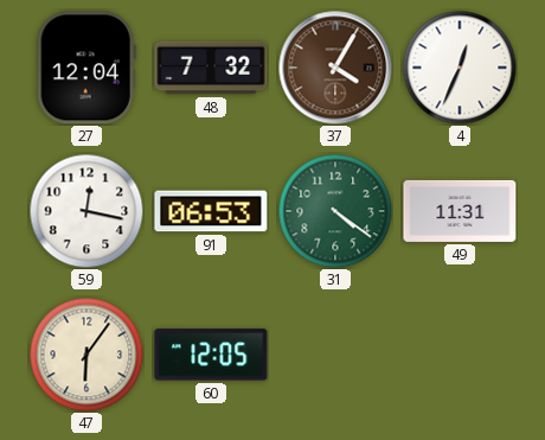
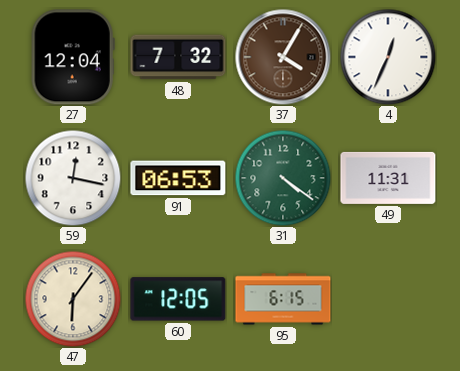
95: none -> 6:15
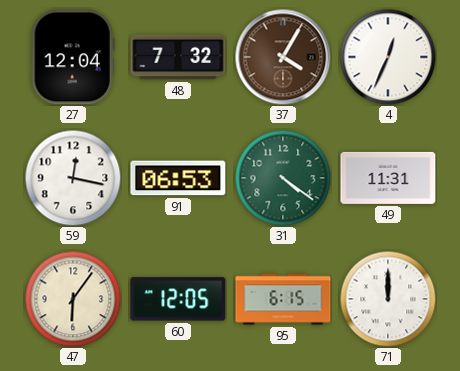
71: none -> 12:00
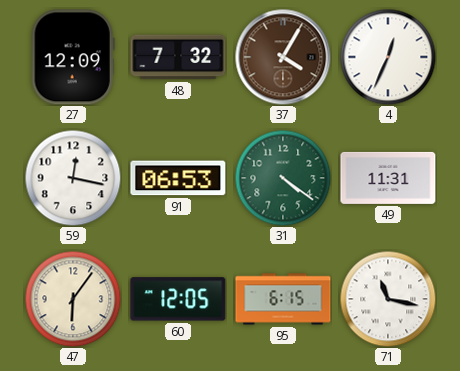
27: 12:04 -> 12:09
71: 12:00 -> 11:17
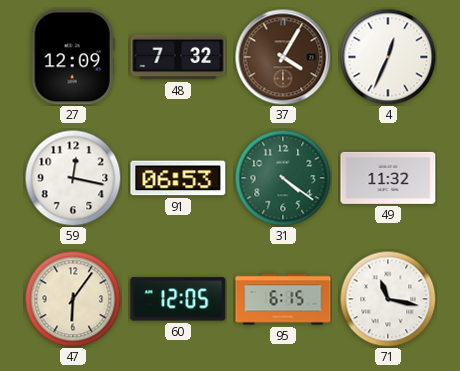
49: 11:31 -> 11:32
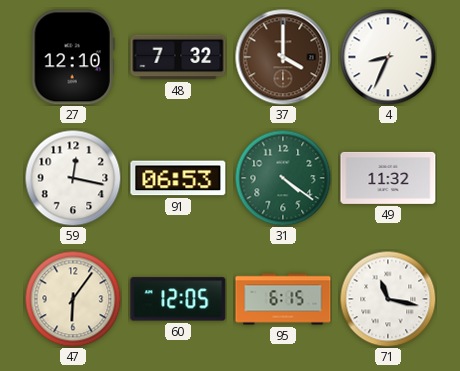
27: 12:09 -> 12:10
37: 4:05 -> 4:00
4: 12:34 -> 8:34
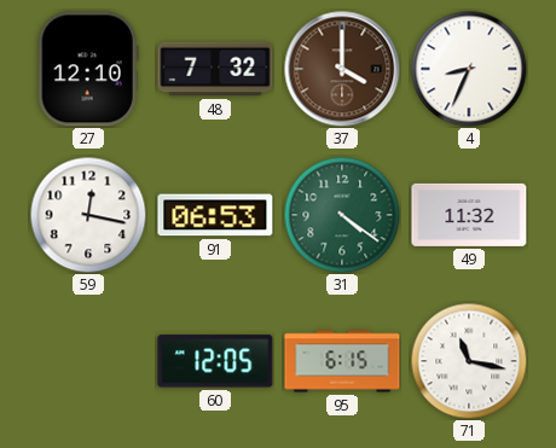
47: 6:06 -> none
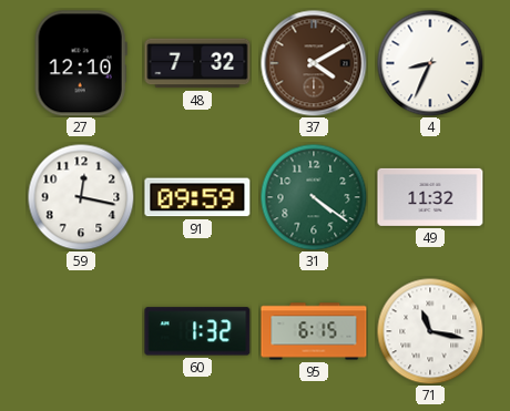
37: 4:00 -> 4:10
91: 06:53 -> 09:59
60: 12:05 -> 1:32
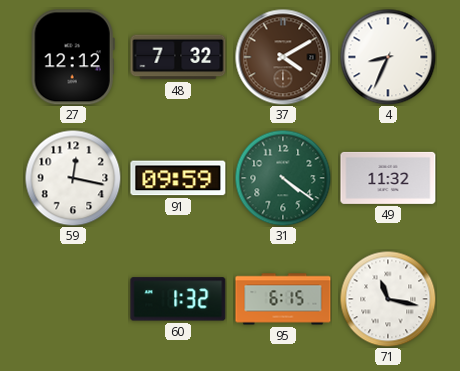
27: 12:10 -> 12:12
